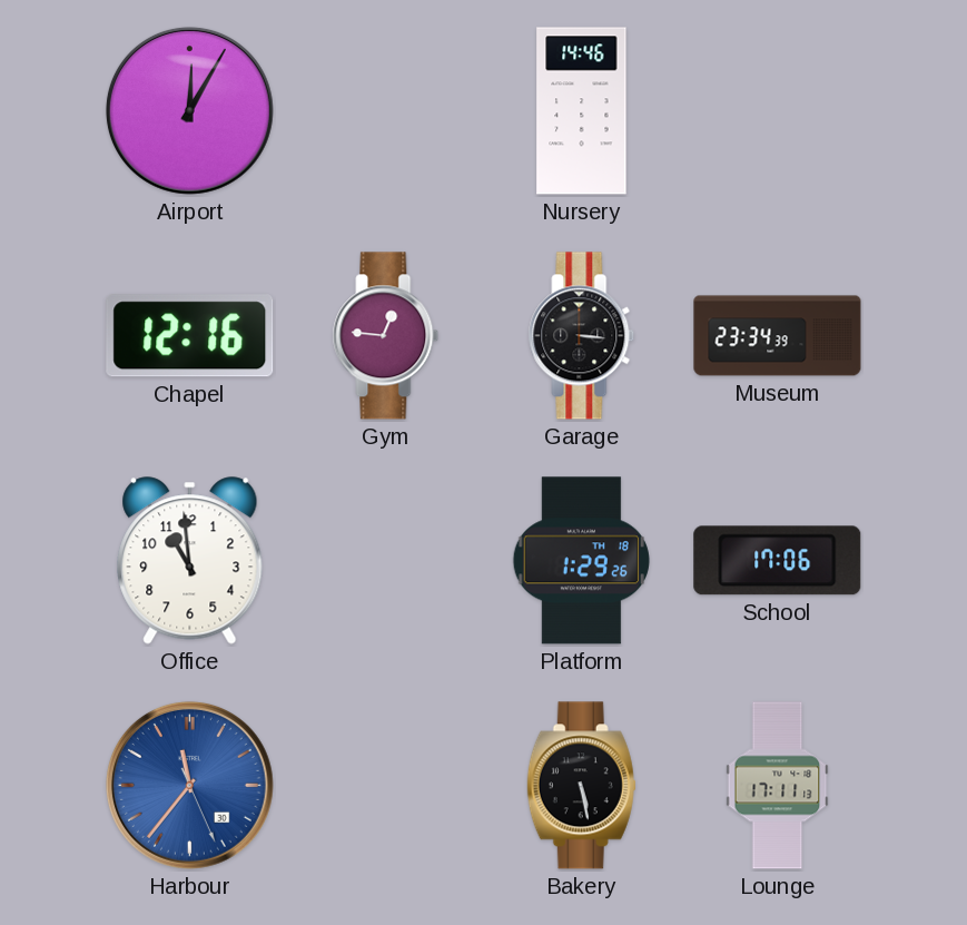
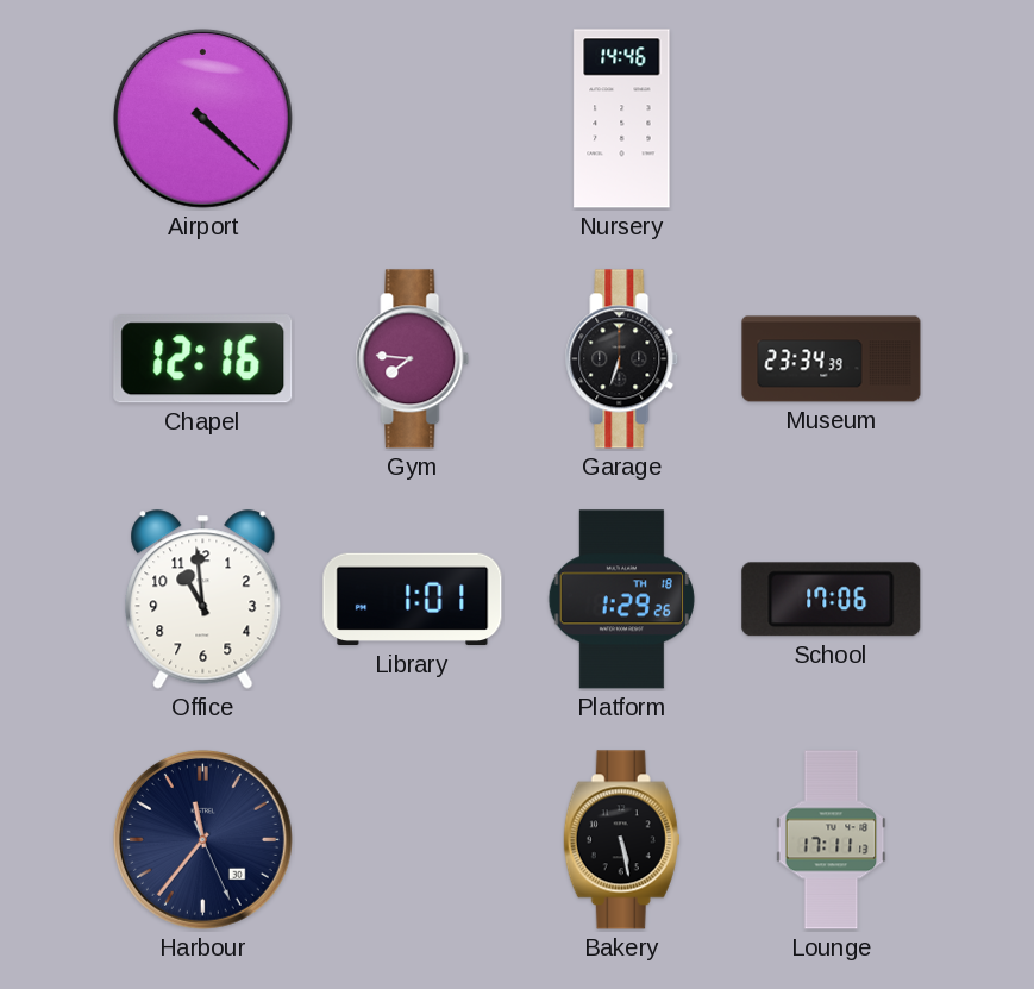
Airport: 12:05 -> 4:22
Gym: 12:46 -> 7:46
Garage: 3:16 -> 6:33
Library: none -> 1:01
Harbour dial: blue -> navy
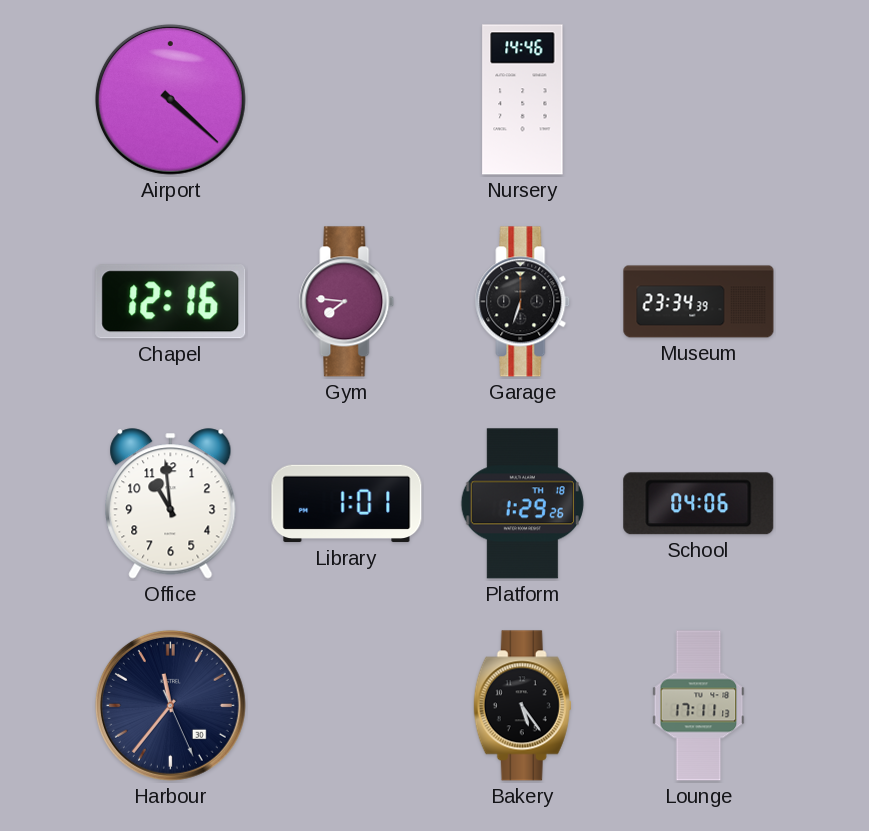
School: 17:06 -> 04:06
Bakery: 5:28 -> 5:24
